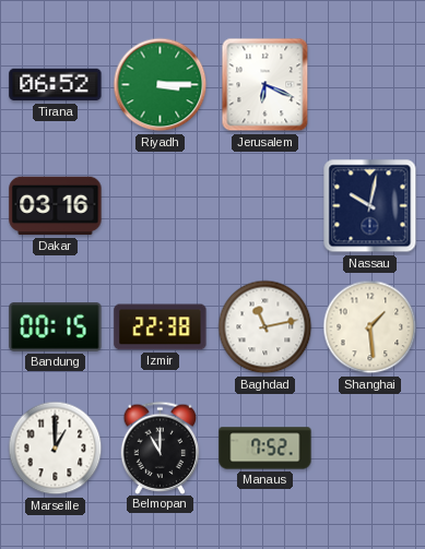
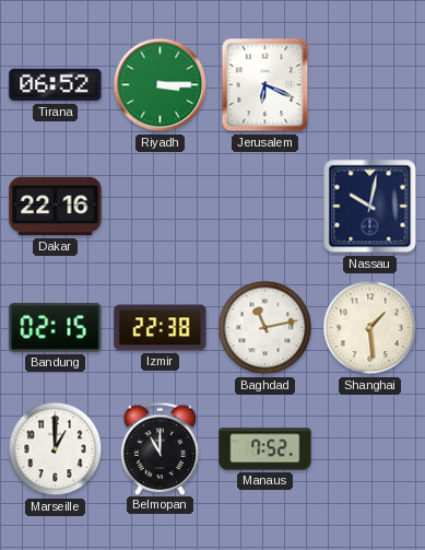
Dakar: 03:16 -> 22:16
Bandung: 00:15 -> 02:15
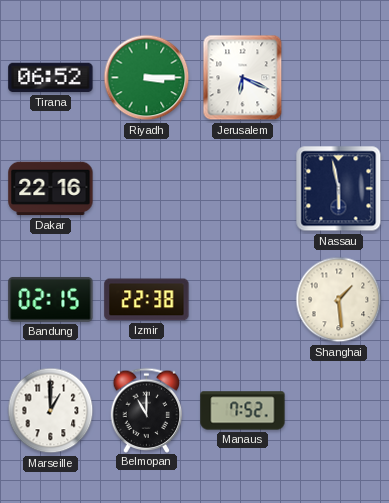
Nassau: 10:02 -> 5:58
Baghdad: 11:13 -> none
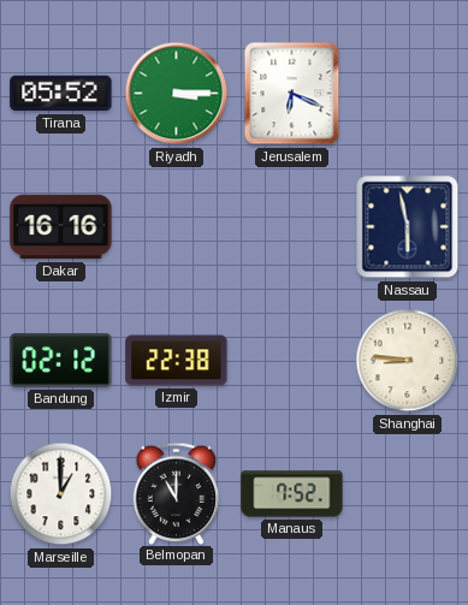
Tirana: 06:52 -> 05:52
Dakar: 22:16 -> 16:16
Bandung: 02:15 -> 02:12
Shanghai: 1:29 -> 8:46
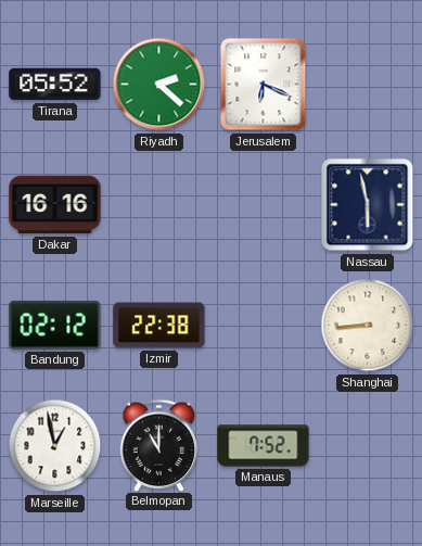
Riyadh: 3:15 -> 2:22
Shanghai: 8:46 -> 8:44
Marseille: 1:00 -> 12:58
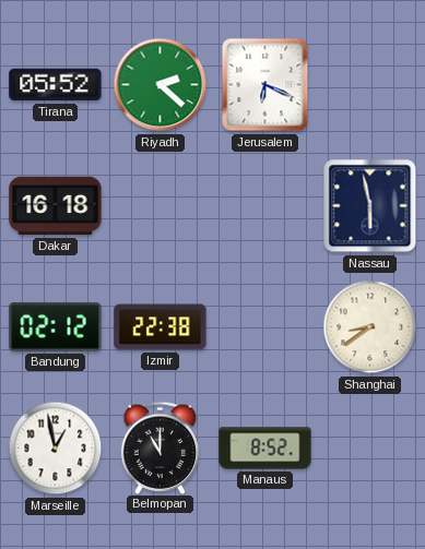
Dakar: 16:16 -> 16:18
Shanghai: 8:44 -> 8:39
Manaus: 7:52 -> 8:52
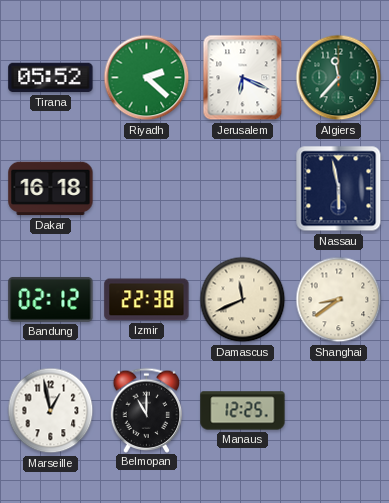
Algiers: none -> 11:37
Damascus: none -> 11:41
Manaus: 8:52 -> 12:25
